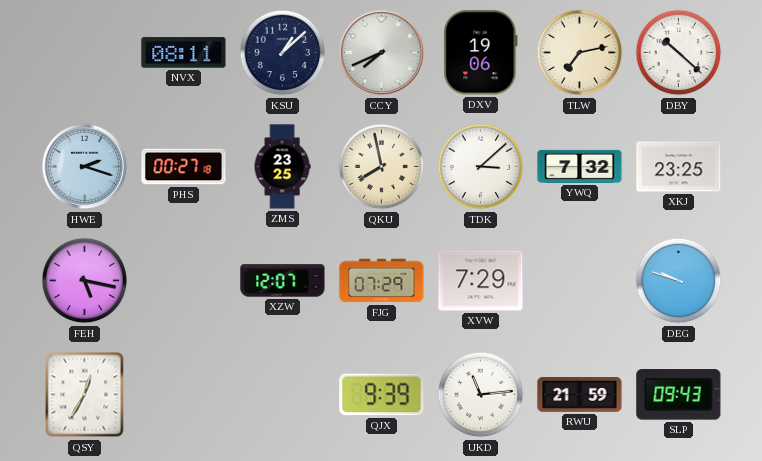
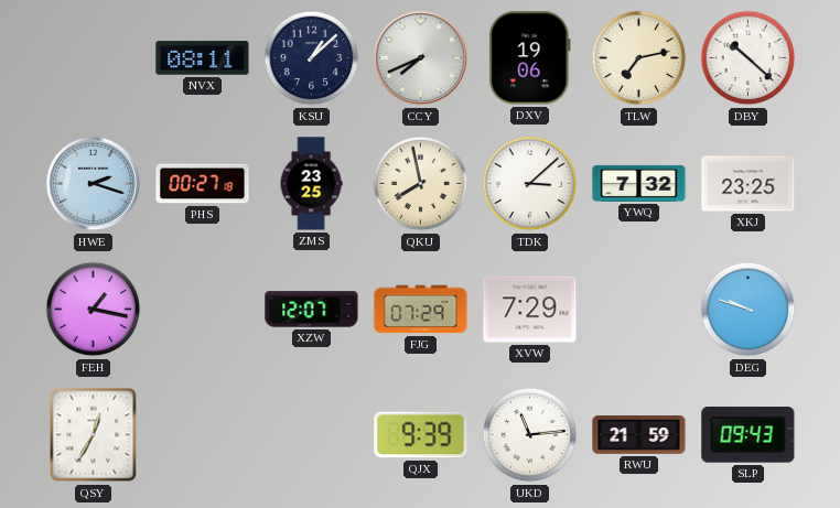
FEH: 5:17 -> 1:17
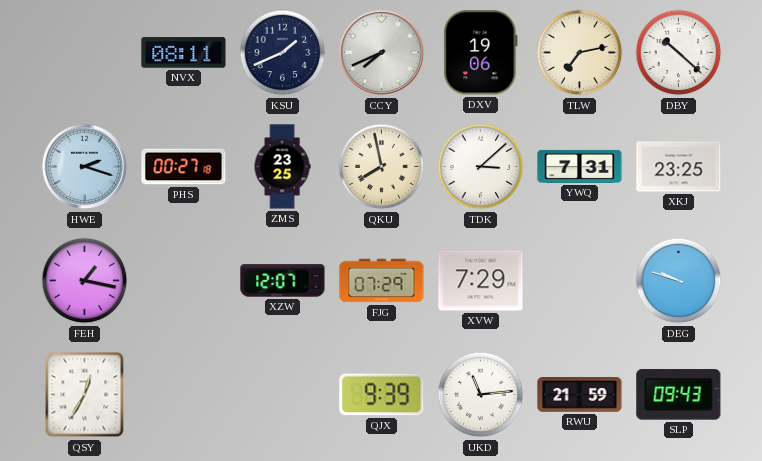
KSU: 1:08 -> 1:41
YWQ: 7:32 -> 7:31
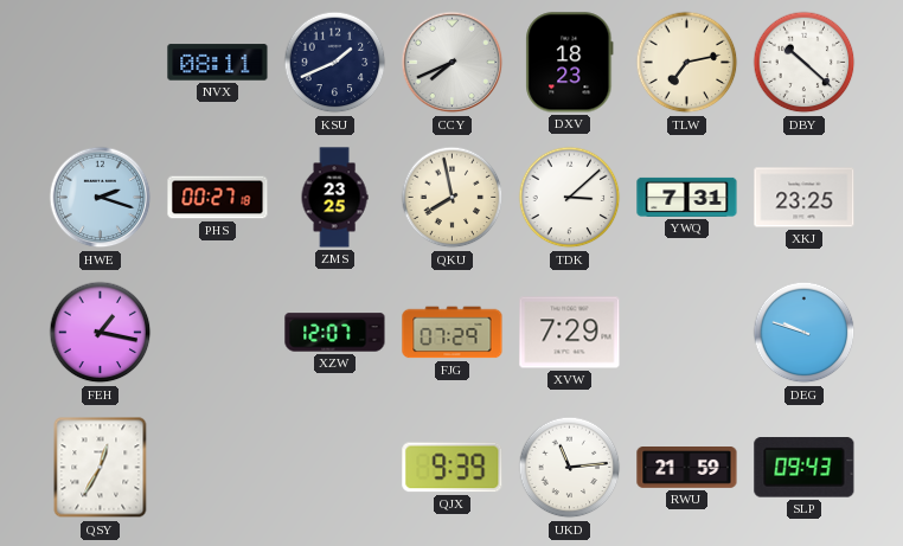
DXV: 19:06 -> 18:23
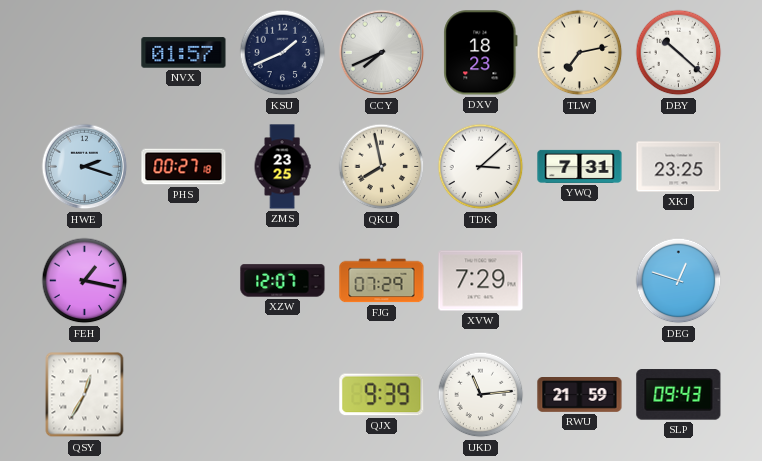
NVX: 08:11 -> 01:57
DEG: 9:48 -> 12:48
